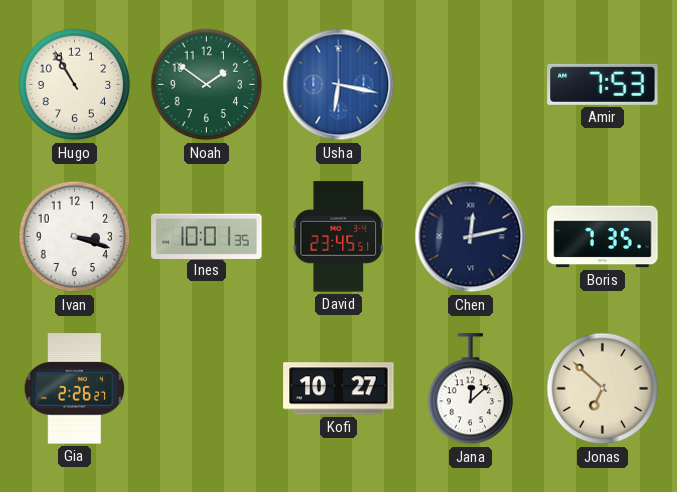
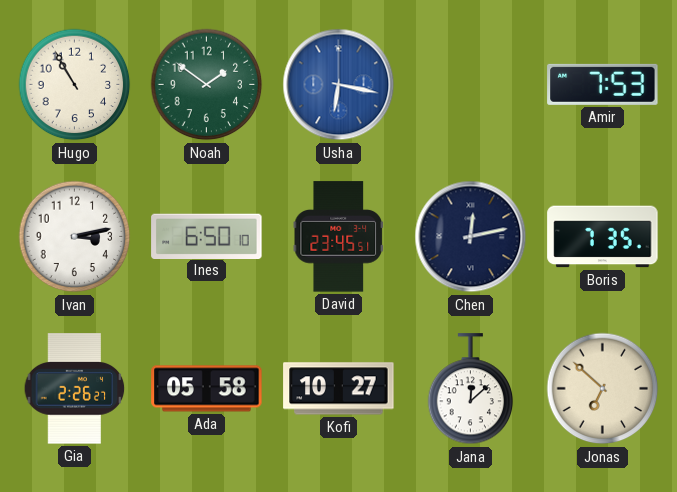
Ivan: 3:18 -> 3:13
Ines: 10:01 -> 6:50
Ada: none -> 05:58
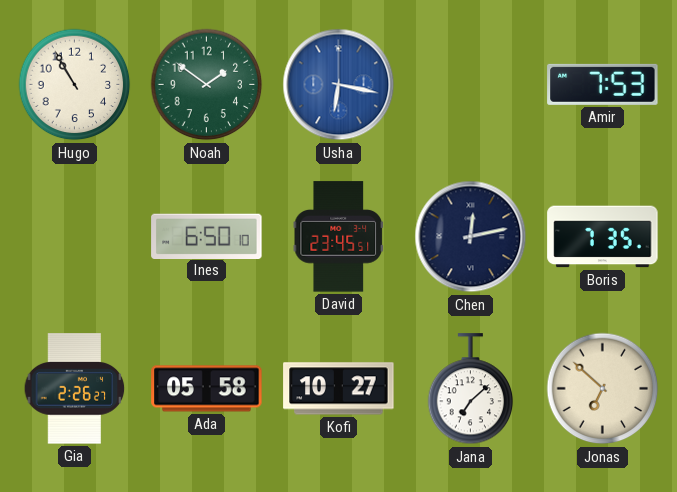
Ivan: 3:13 -> none
Jana: 12:08 -> 7:08
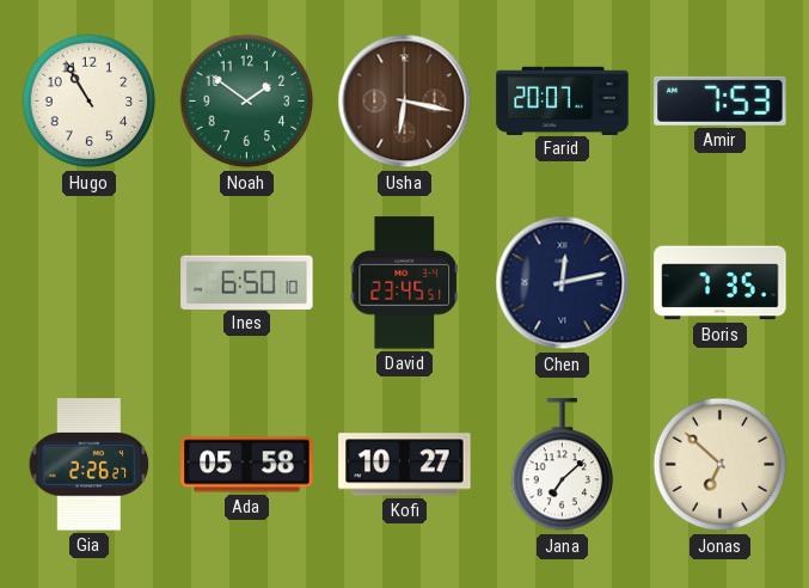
Usha dial: blue -> brown
Farid: none -> 20:07
